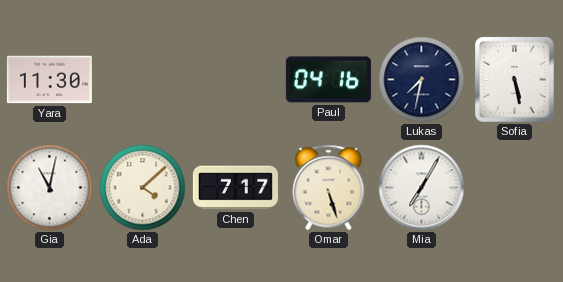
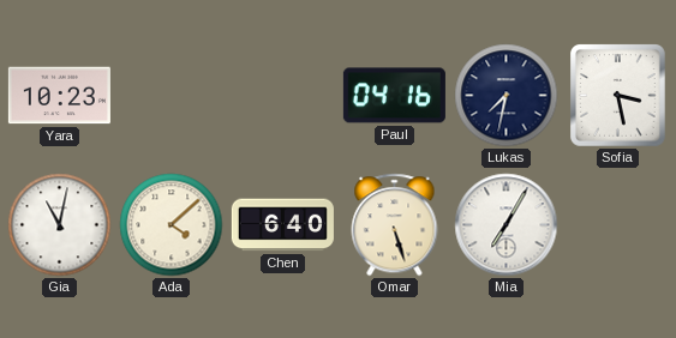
Yara: 11:30 -> 10:23
Sofia: 5:28 -> 3:28
Chen: 7:17 -> 6:40
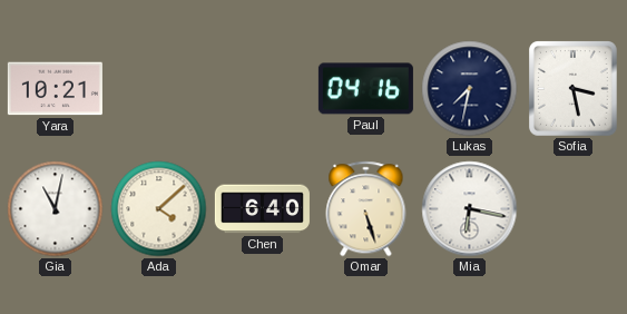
Yara: 10:23 -> 10:21
Mia: 7:05 -> 6:17
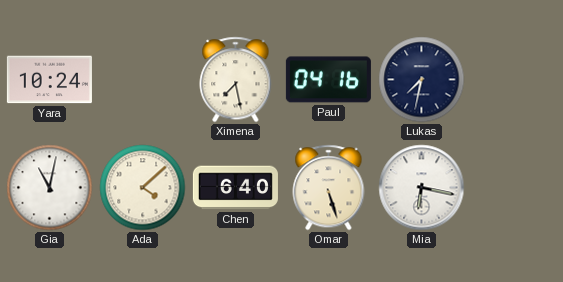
Yara: 10:21 -> 10:24
Ximena: none -> 7:28
Sofia: 3:28 -> none
